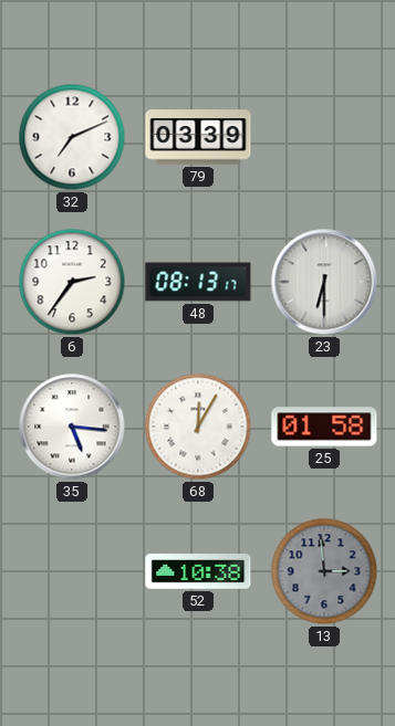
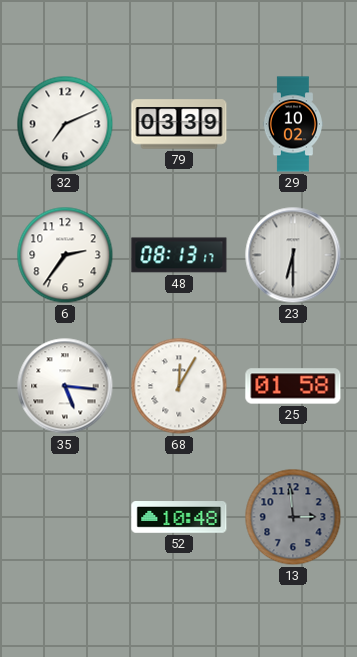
29: none -> 10:02
52: 10:38 -> 10:48
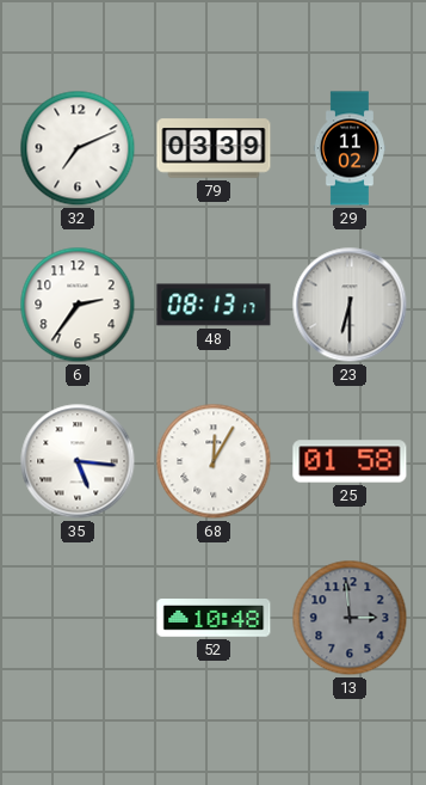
29: 10:02 -> 11:02
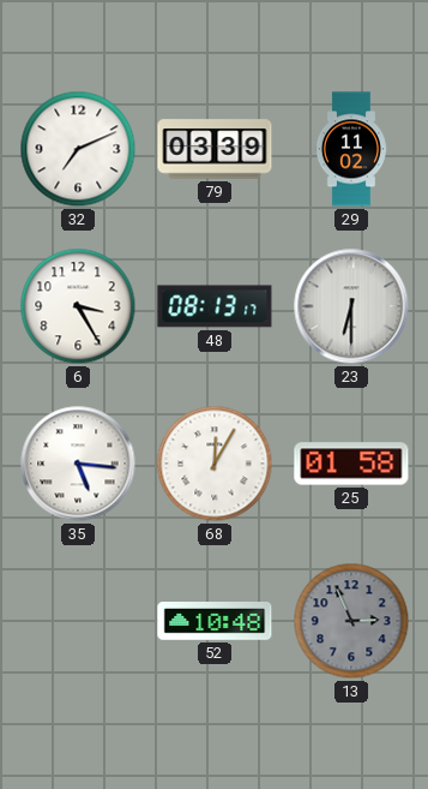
6: 2:36 -> 3:25
13: 2:59 -> 2:56
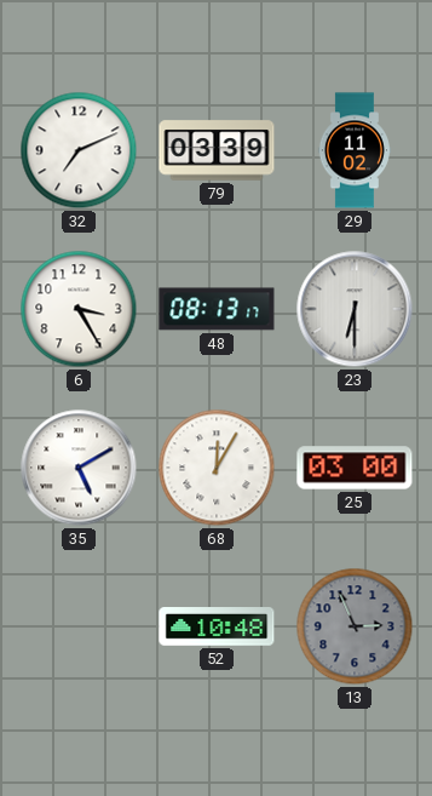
35: 5:16 -> 5:10
25: 01:58 -> 03:00
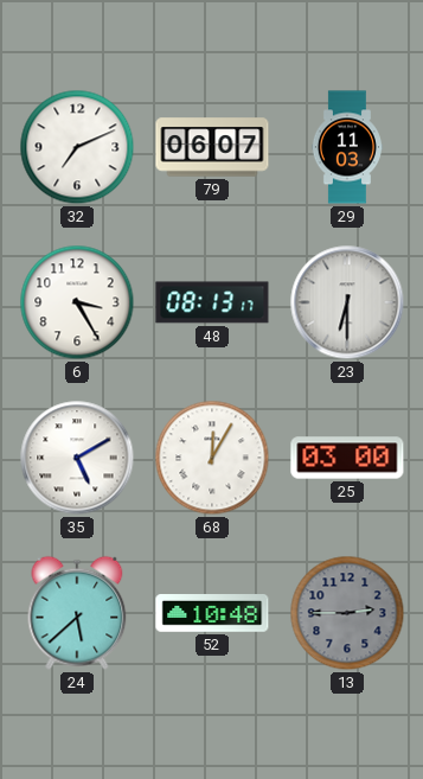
79: 03:39 -> 06:07
29: 11:02 -> 11:03
24: none -> 5:38
13: 2:56 -> 2:45
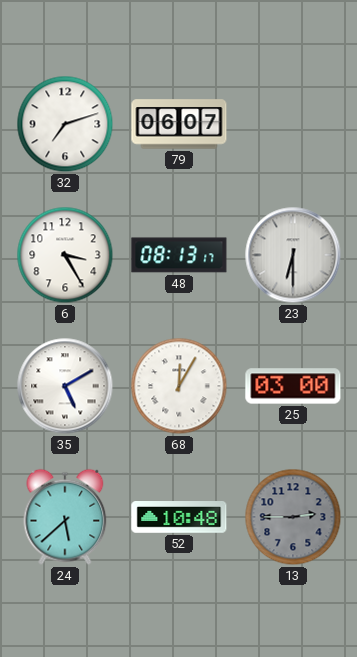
32: 7:11 -> 7:12
29: 11:03 -> none
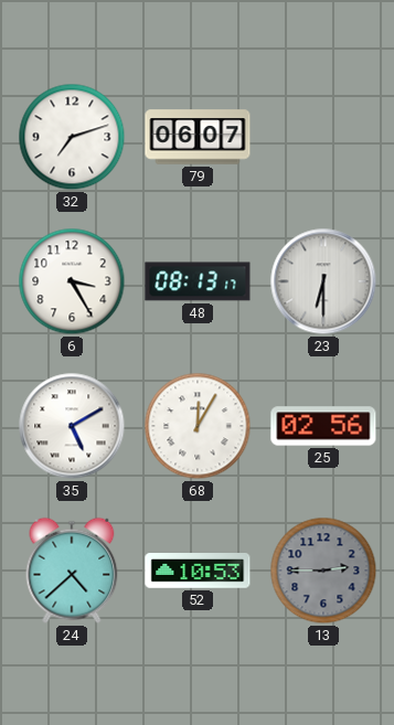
25: 03:00 -> 02:56
24: 5:38 -> 4:38
52: 10:48 -> 10:53
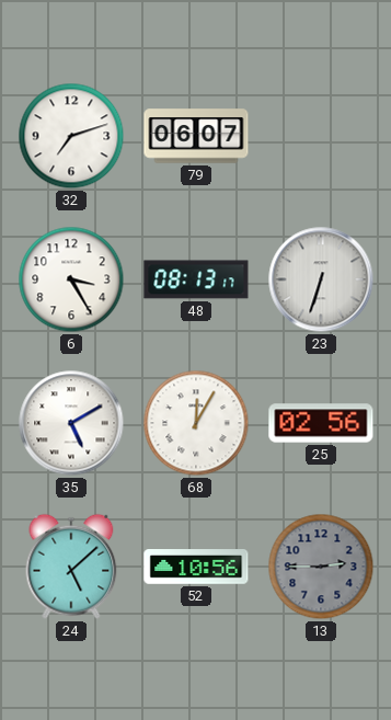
23: 6:30 -> 6:33
24: 4:38 -> 5:08
52: 10:53 -> 10:56
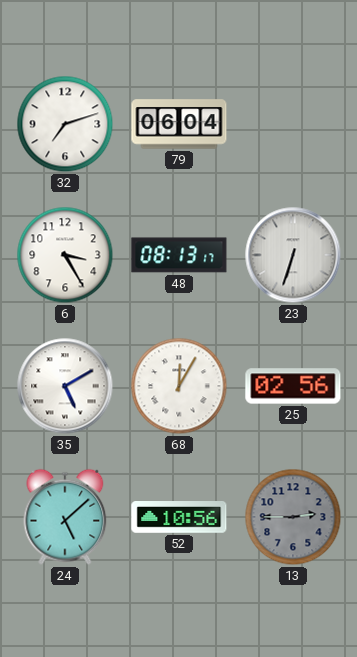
79: 06:07 -> 06:04
